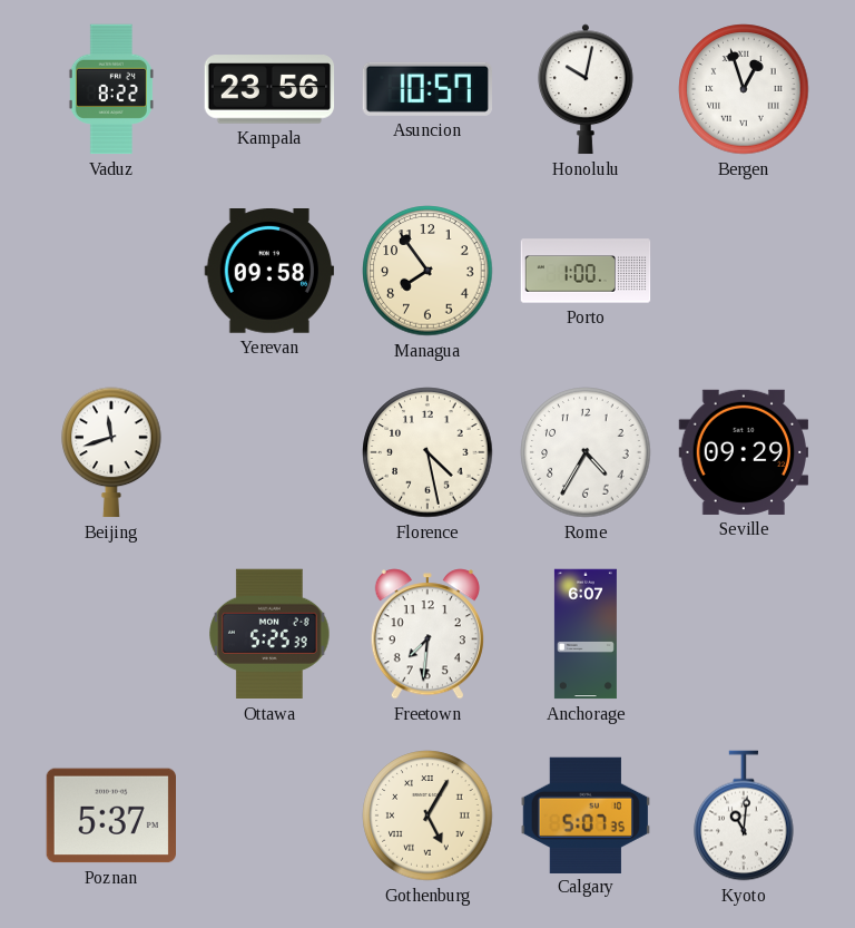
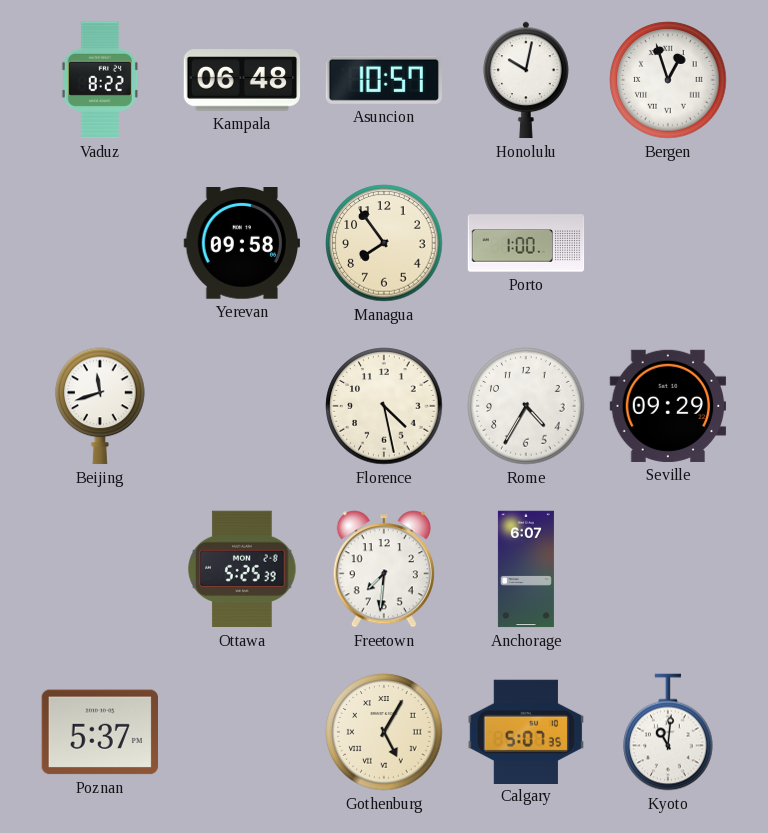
Kampala: 23:56 -> 06:48
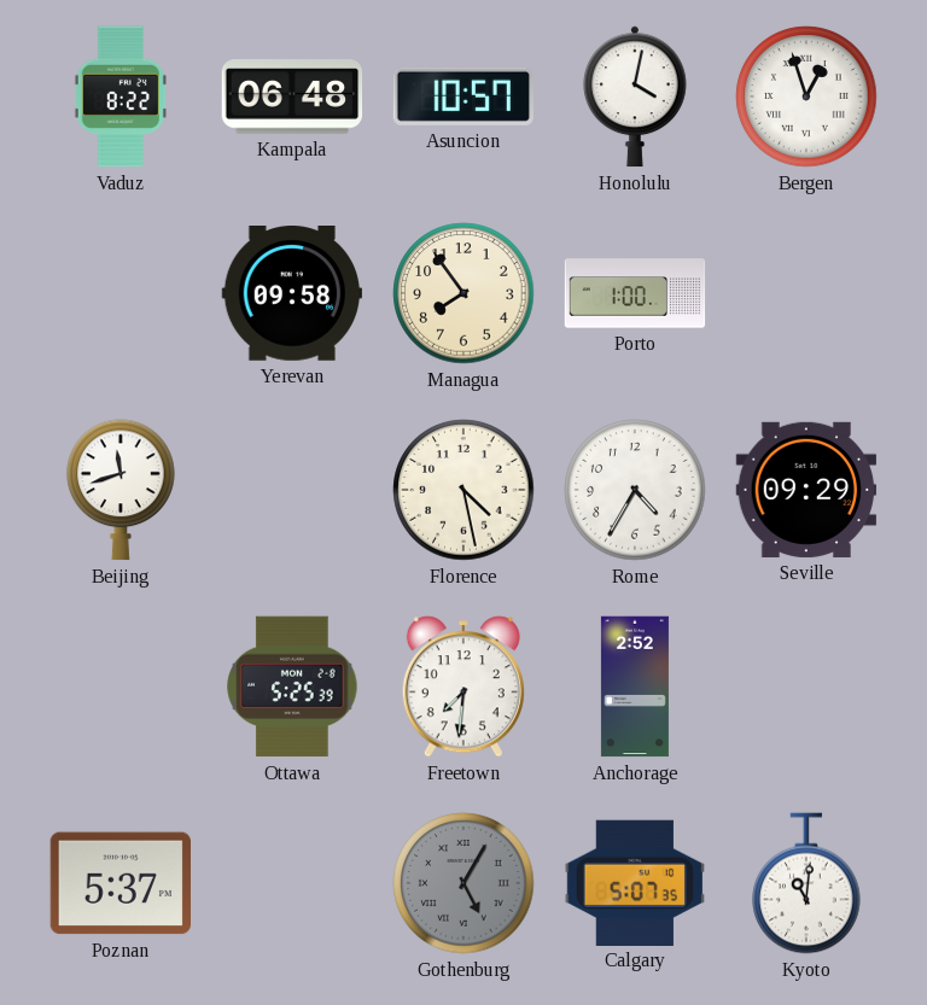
Honolulu: 10:02 -> 4:02
Anchorage: 6:07 -> 2:52
Gothenburg dial: cream -> grey
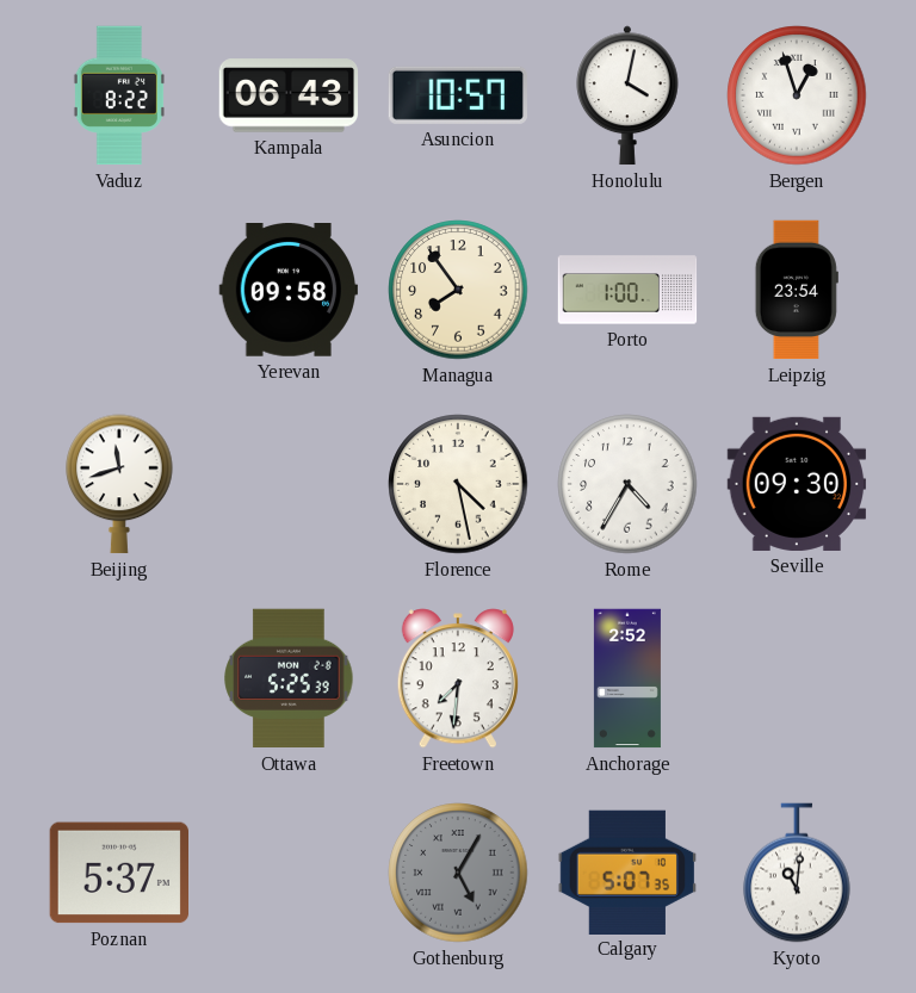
Kampala: 06:48 -> 06:43
Leipzig: none -> 23:54
Seville: 09:29 -> 09:30
